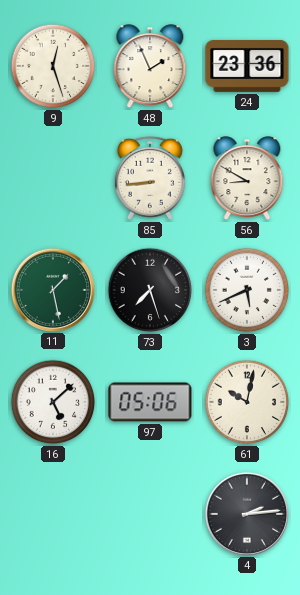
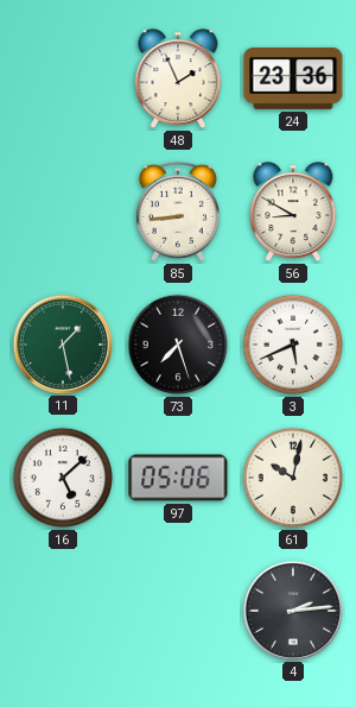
9: 12:27 -> none
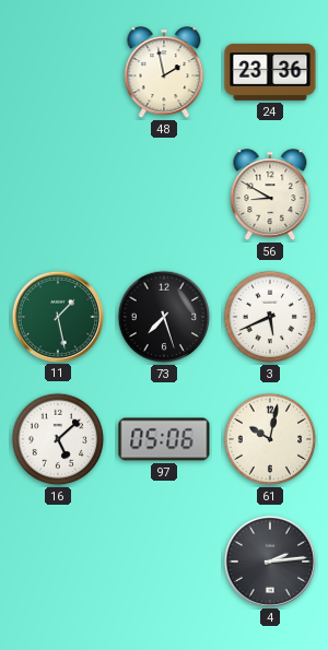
48: 1:56 -> 1:58
85: 8:44 -> none
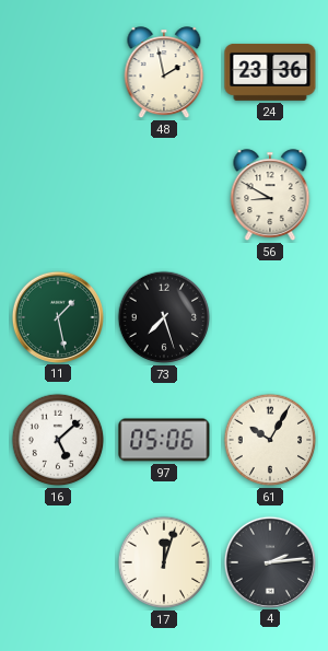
3: 5:41 -> none
61: 10:02 -> 10:05
17: none -> 12:03
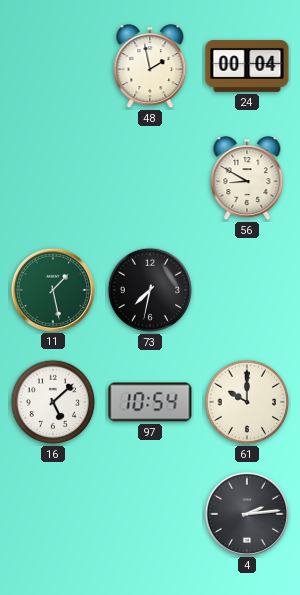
24: 23:36 -> 00:04
73: 7:27 -> 7:32
97: 05:06 -> 10:54
61: 10:05 -> 10:00
17: 12:03 -> none
